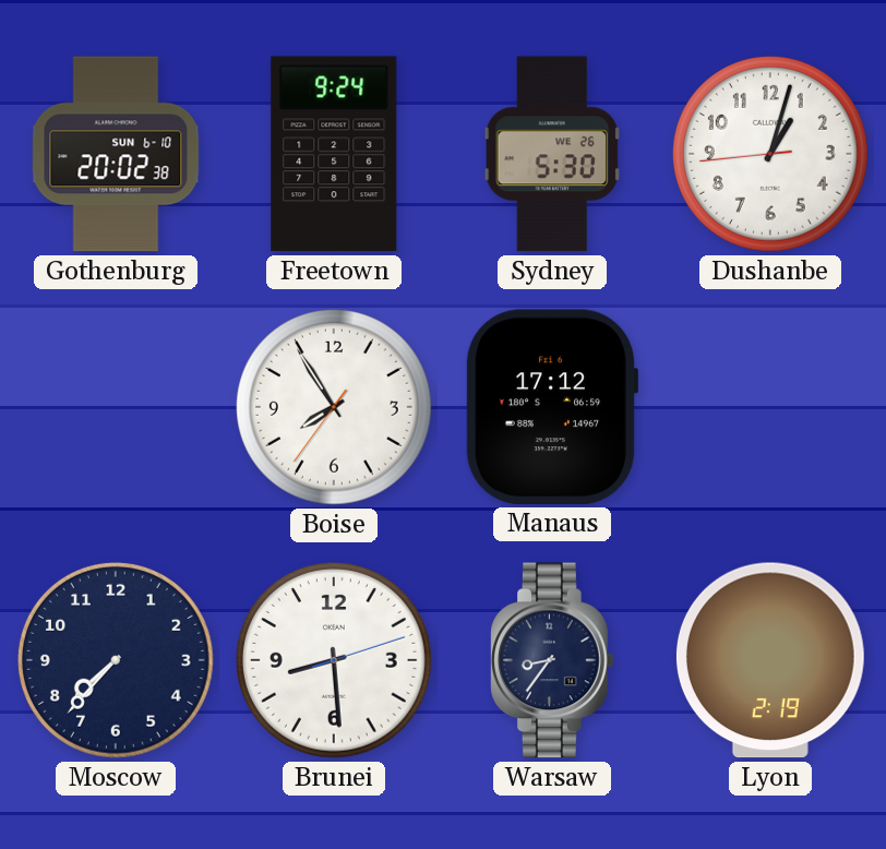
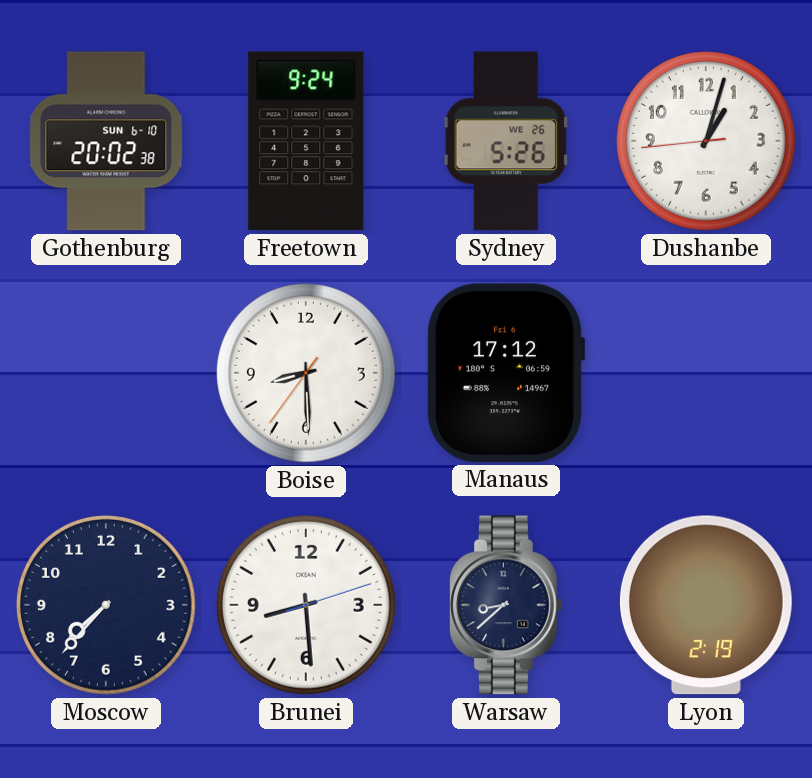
Sydney: 5:30 -> 5:26
Boise: 7:54 -> 8:29
Warsaw: 8:36 -> 8:38
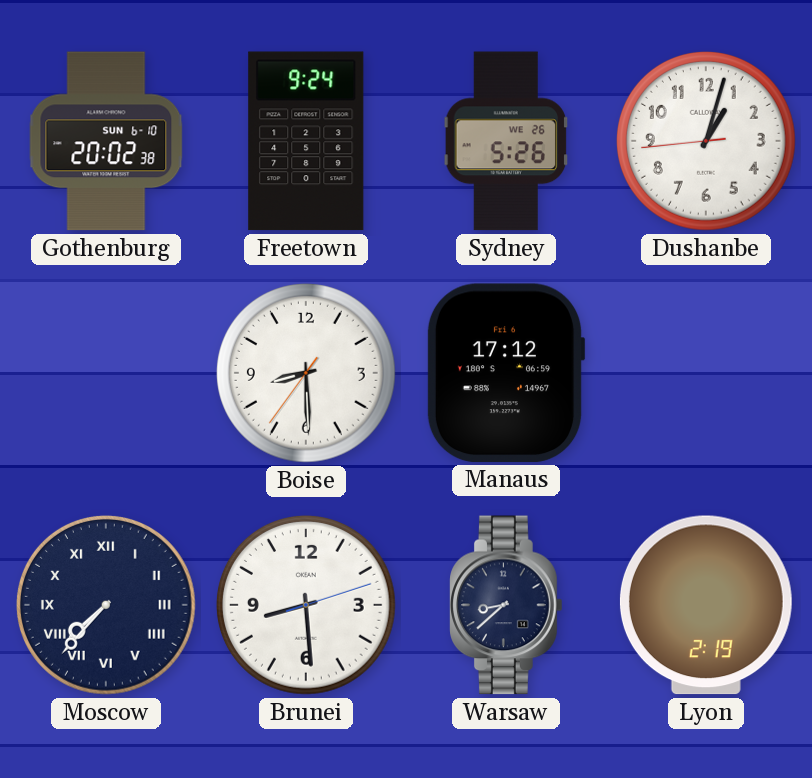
Moscow numerals: Arabic -> Roman
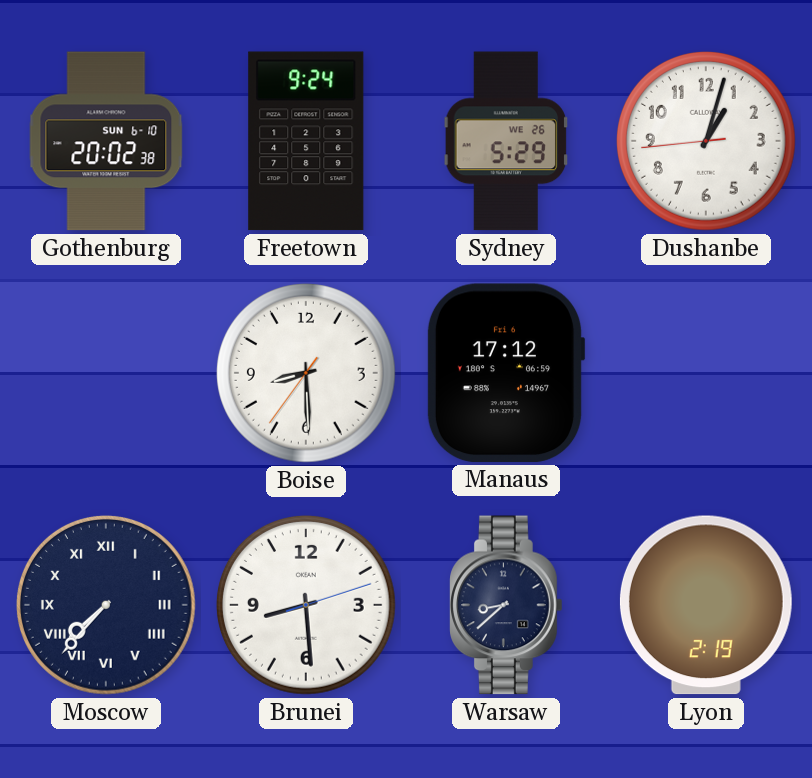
Sydney: 5:26 -> 5:29
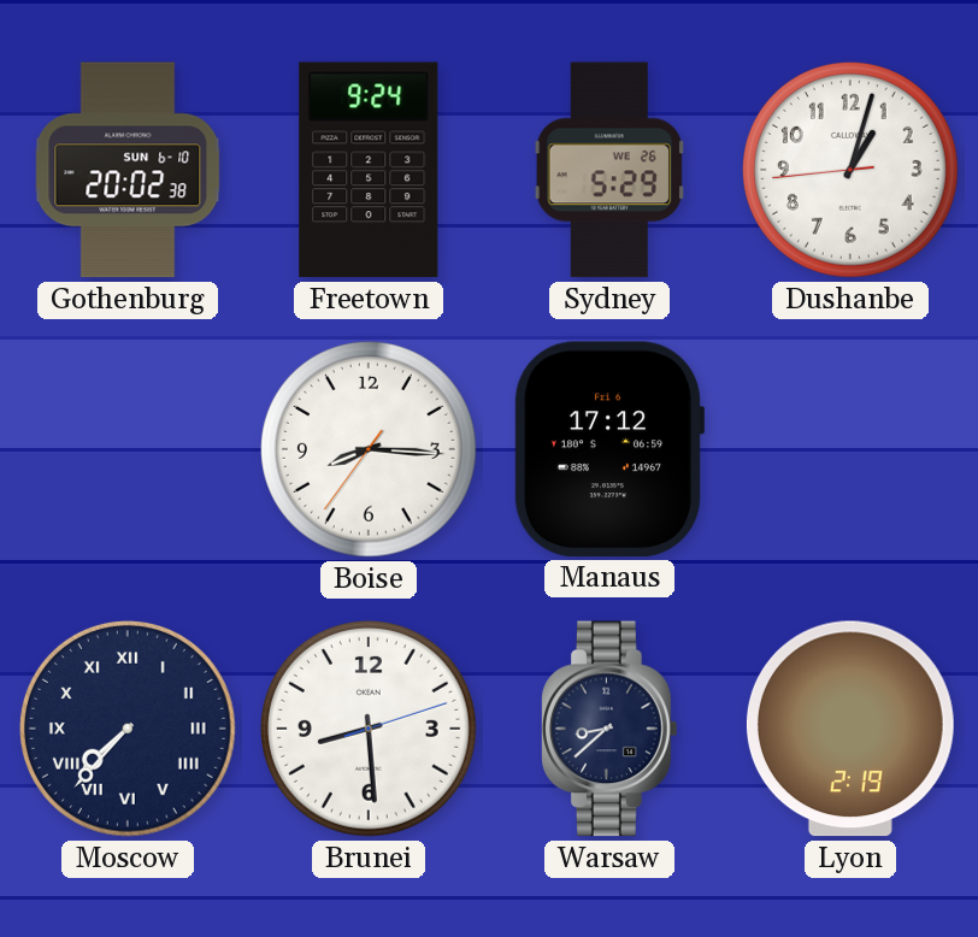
Boise: 8:29 -> 8:15
